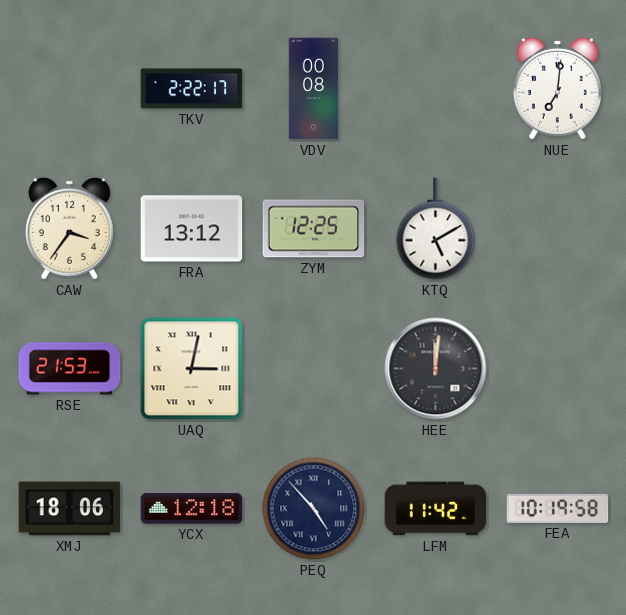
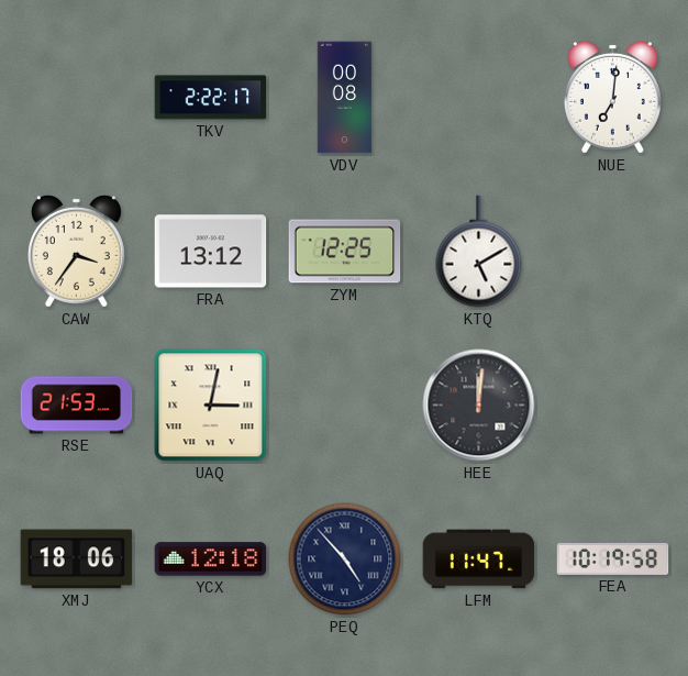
LFM: 11:42 -> 11:47
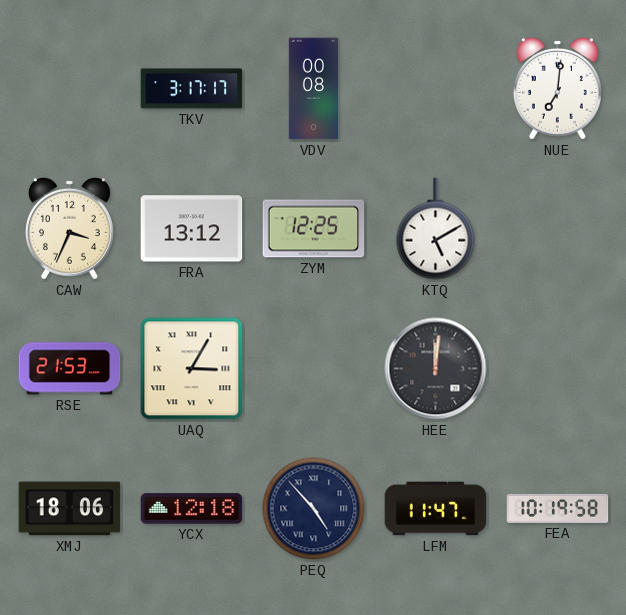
TKV: 2:22 -> 3:17
CAW: 3:36 -> 3:34
UAQ: 3:02 -> 3:05
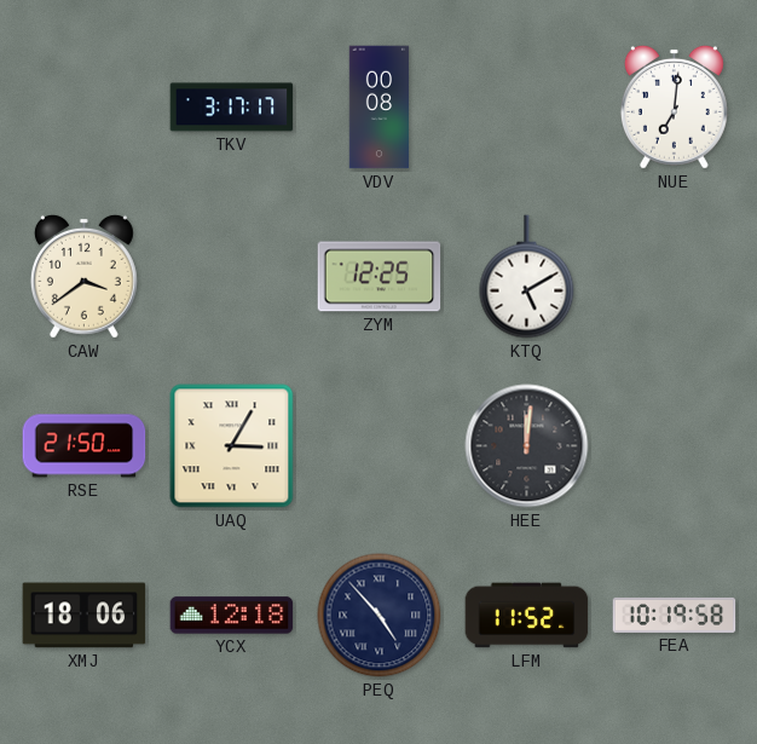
CAW: 3:34 -> 3:39
FRA: 13:12 -> none
RSE: 21:53 -> 21:50
LFM: 11:47 -> 11:52
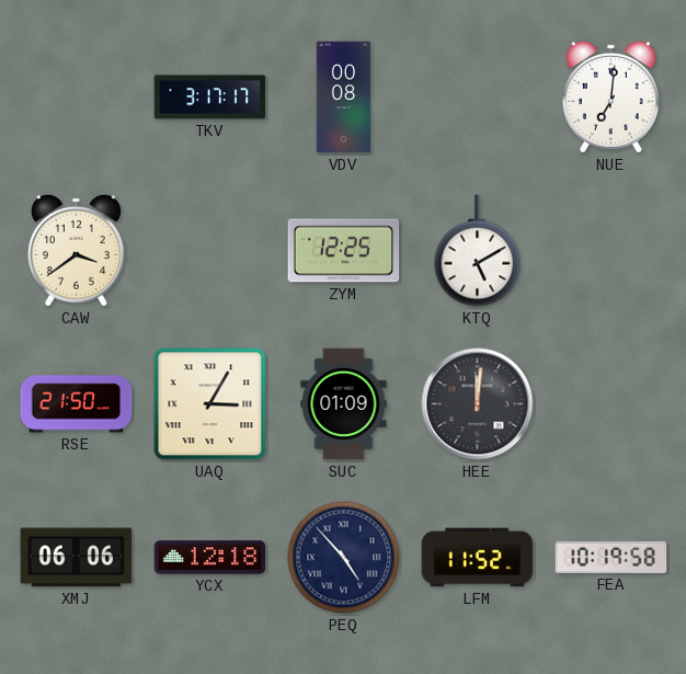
SUC: none -> 01:09
XMJ: 18:06 -> 06:06
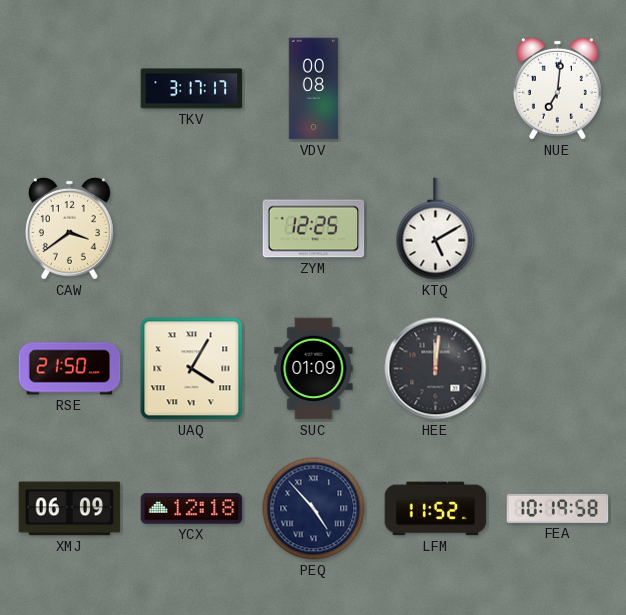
UAQ: 3:05 -> 4:05
XMJ: 06:06 -> 06:09
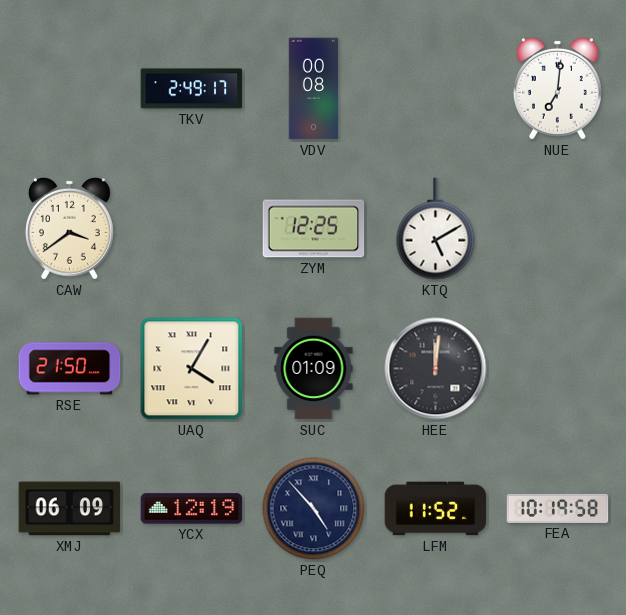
TKV: 3:17 -> 2:49
YCX: 12:18 -> 12:19
